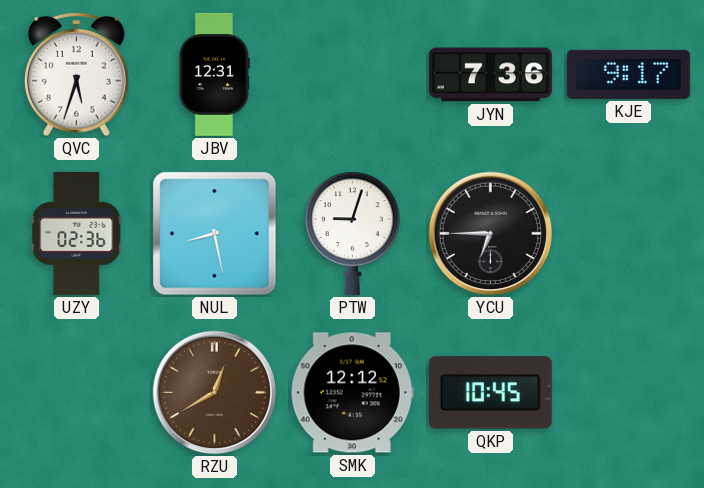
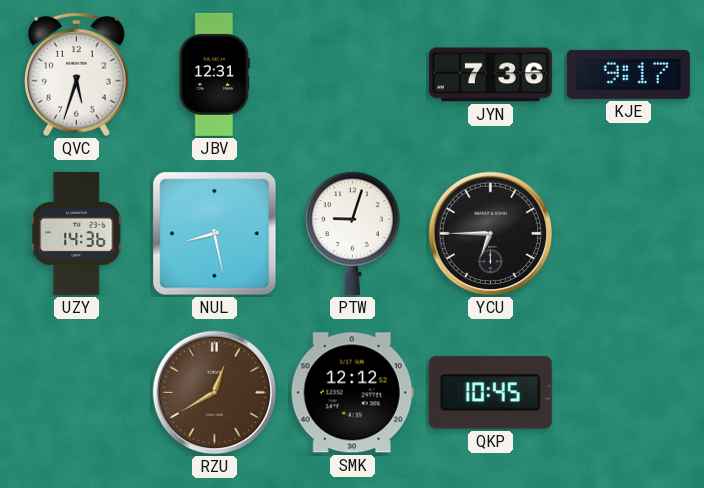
UZY: 02:36 -> 14:36
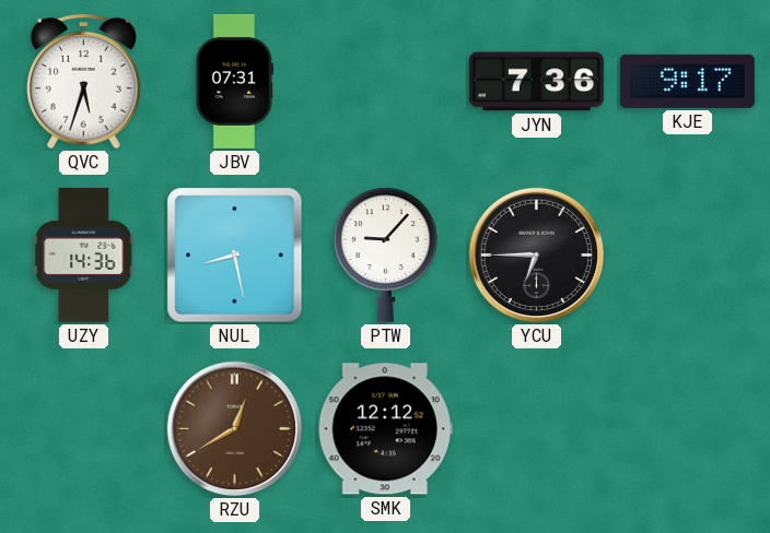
JBV: 12:31 -> 07:31
PTW: 9:03 -> 9:07
QKP: 10:45 -> none
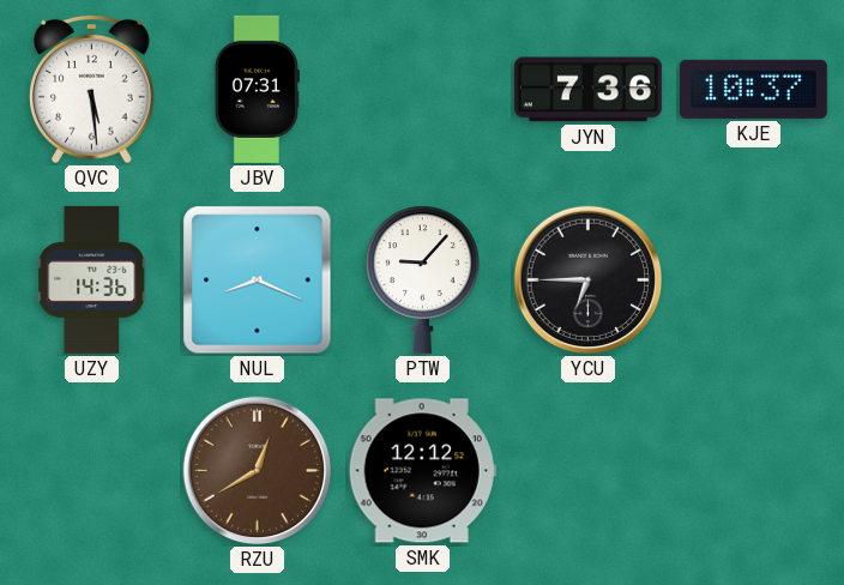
QVC: 5:33 -> 5:29
KJE: 9:17 -> 10:37
NUL: 8:28 -> 8:19
